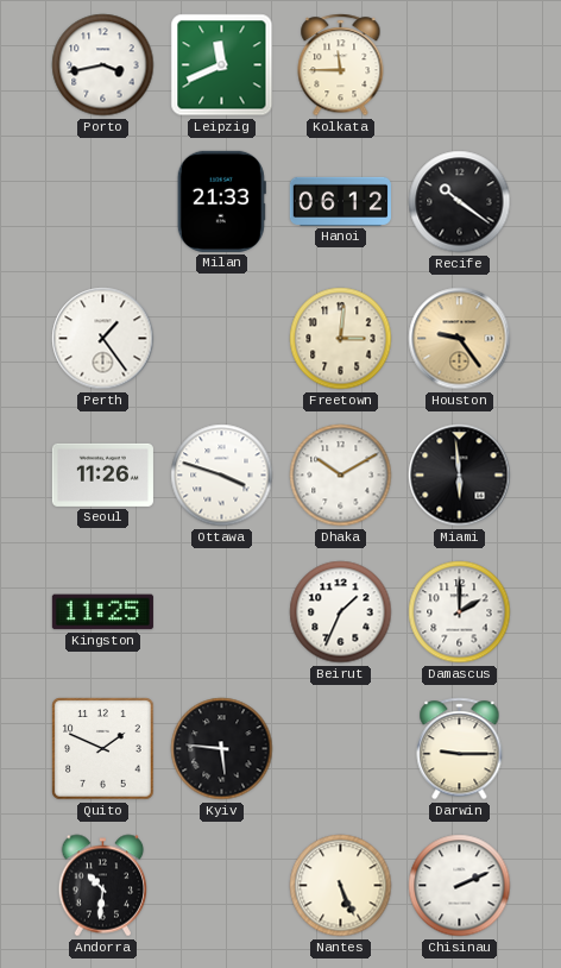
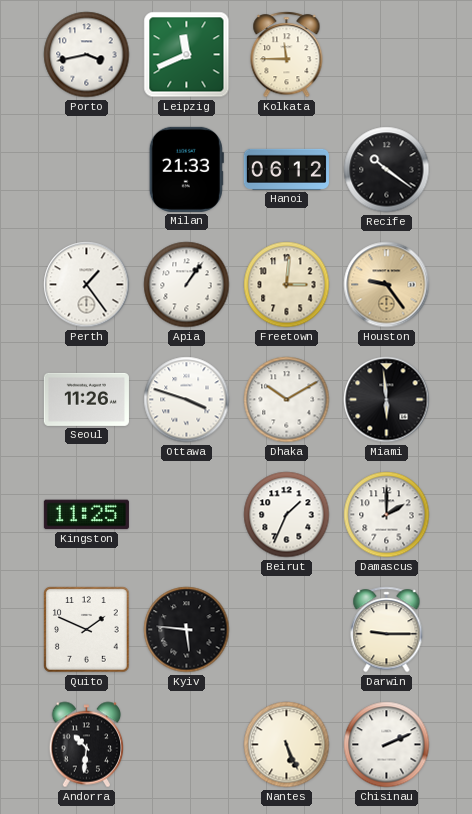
Apia: none -> 1:06
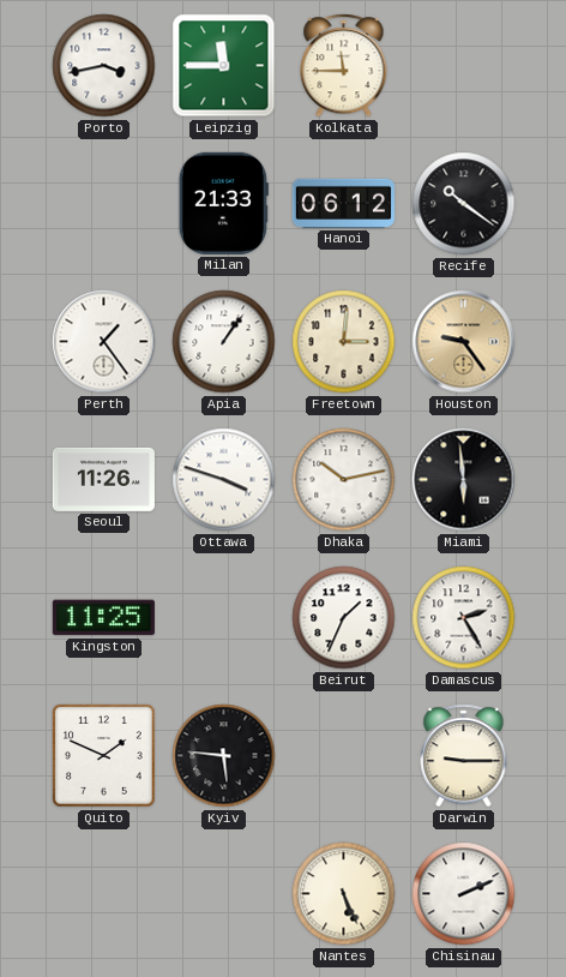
Leipzig: 11:41 -> 11:45
Dhaka: 10:10 -> 10:13
Damascus: 2:00 -> 2:25
Andorra: 10:31 -> none
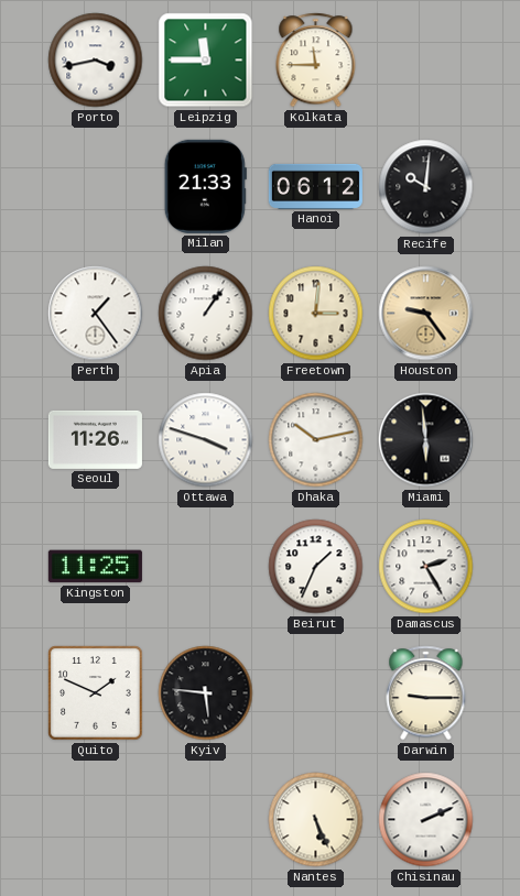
Recife: 10:21 -> 10:01
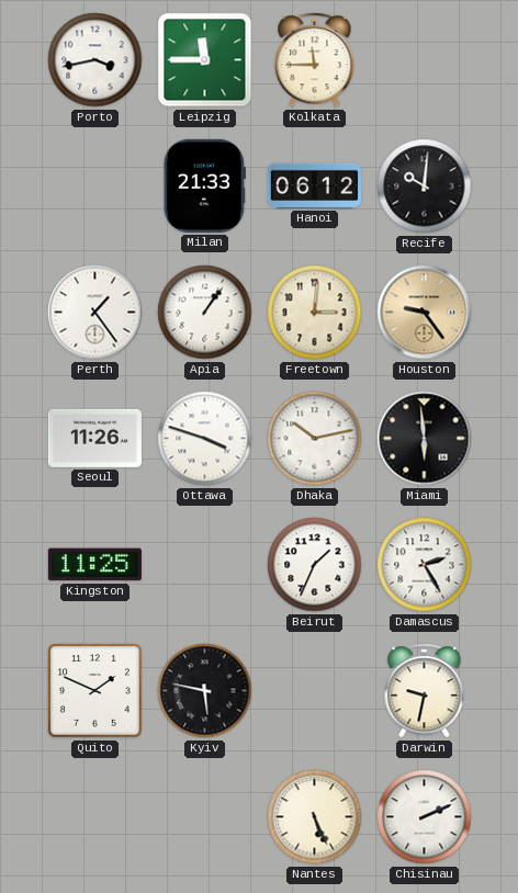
Kyiv: 5:46 -> 5:47
Darwin: 9:15 -> 9:32
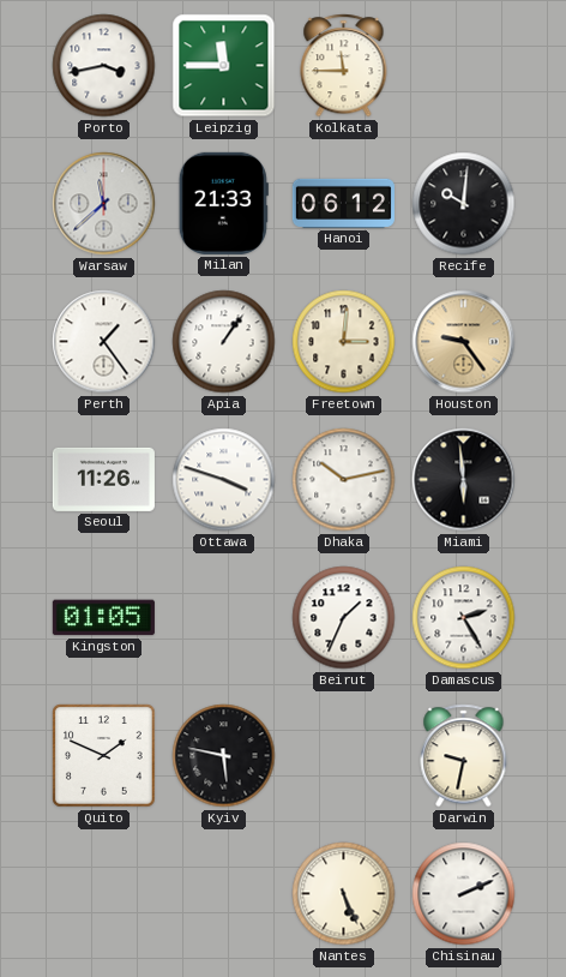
Warsaw: none -> 11:38
Kingston: 11:25 -> 01:05
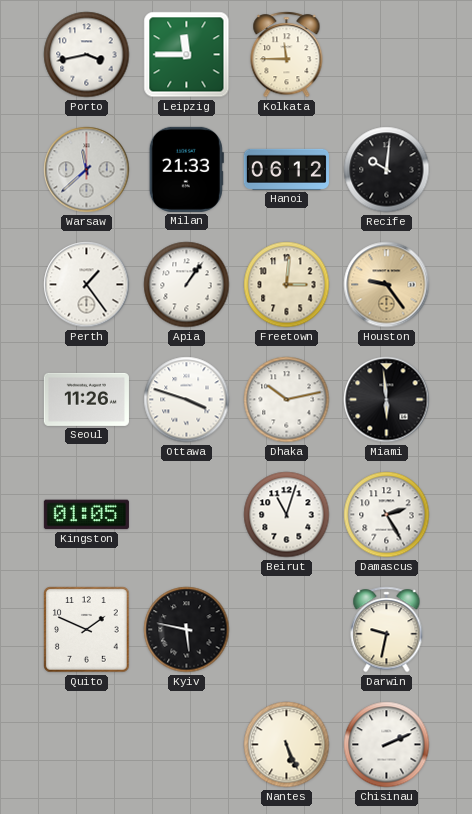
Beirut: 1:34 -> 11:03
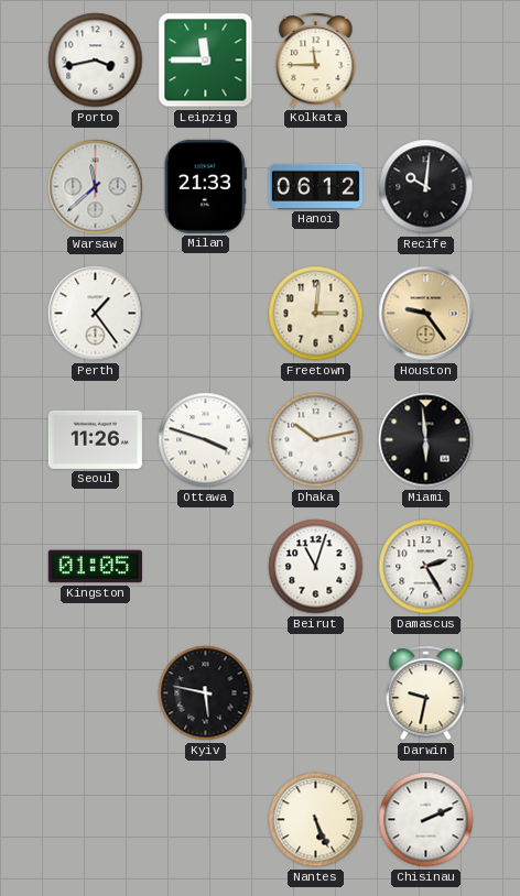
Apia: 1:06 -> none
Quito: 1:49 -> none
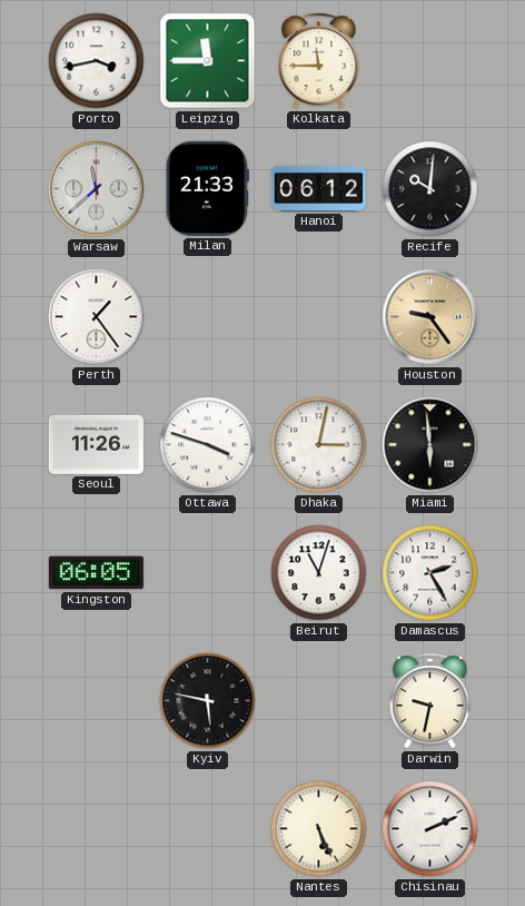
Freetown: 3:01 -> none
Dhaka: 10:13 -> 3:02
Kingston: 01:05 -> 06:05
